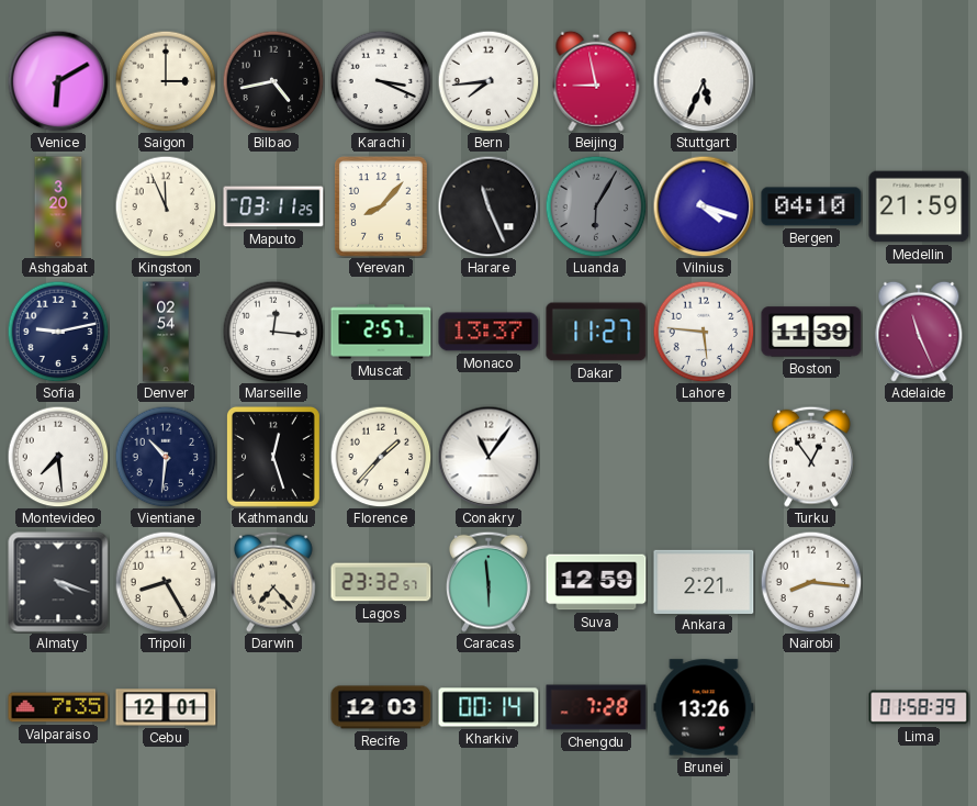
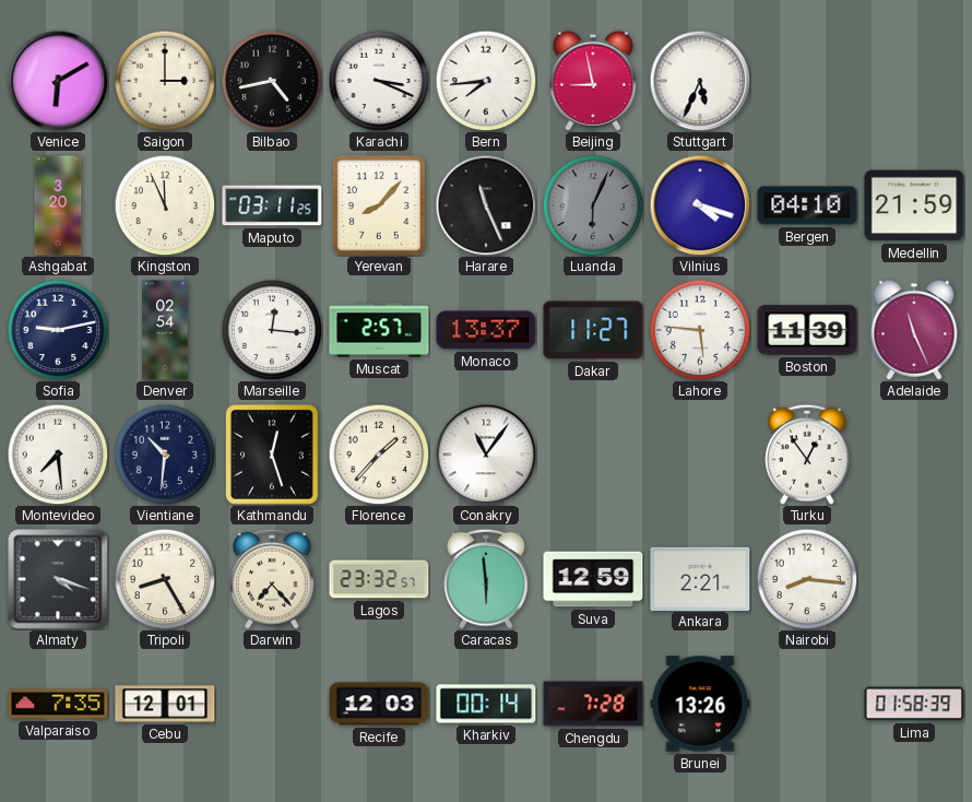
Luanda: 6:05 -> 6:04
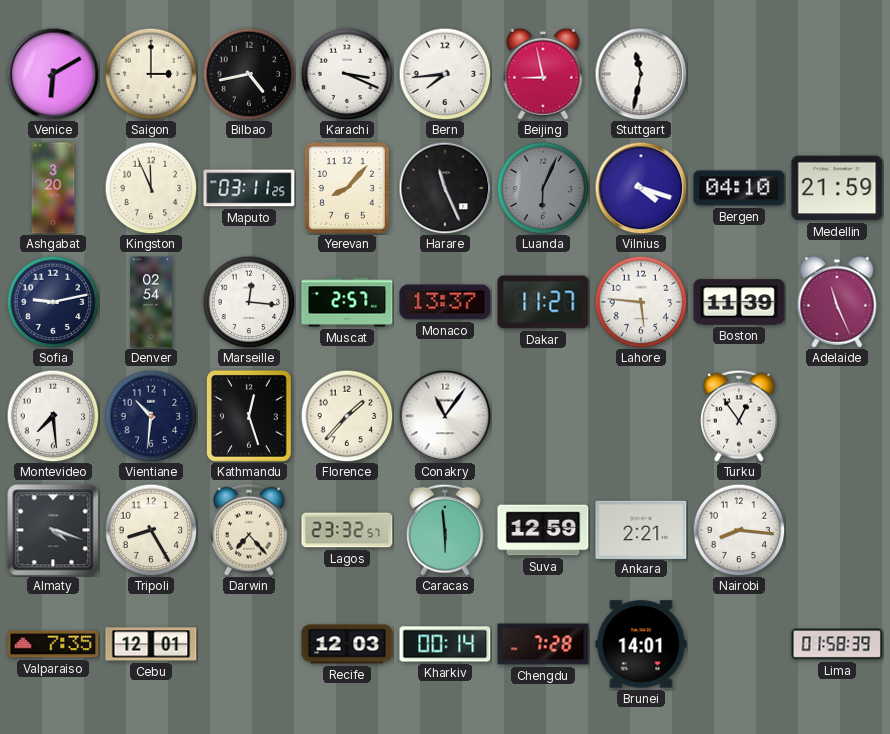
Stuttgart: 5:34 -> 11:32
Brunei: 13:26 -> 14:01
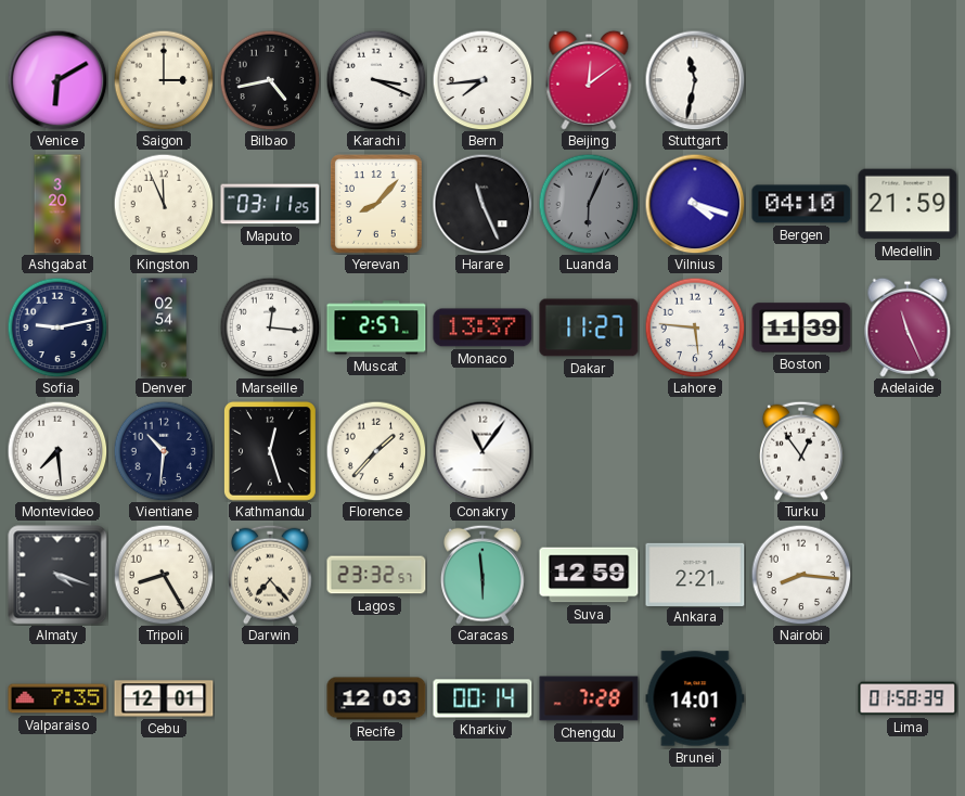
Beijing: 8:58 -> 12:09
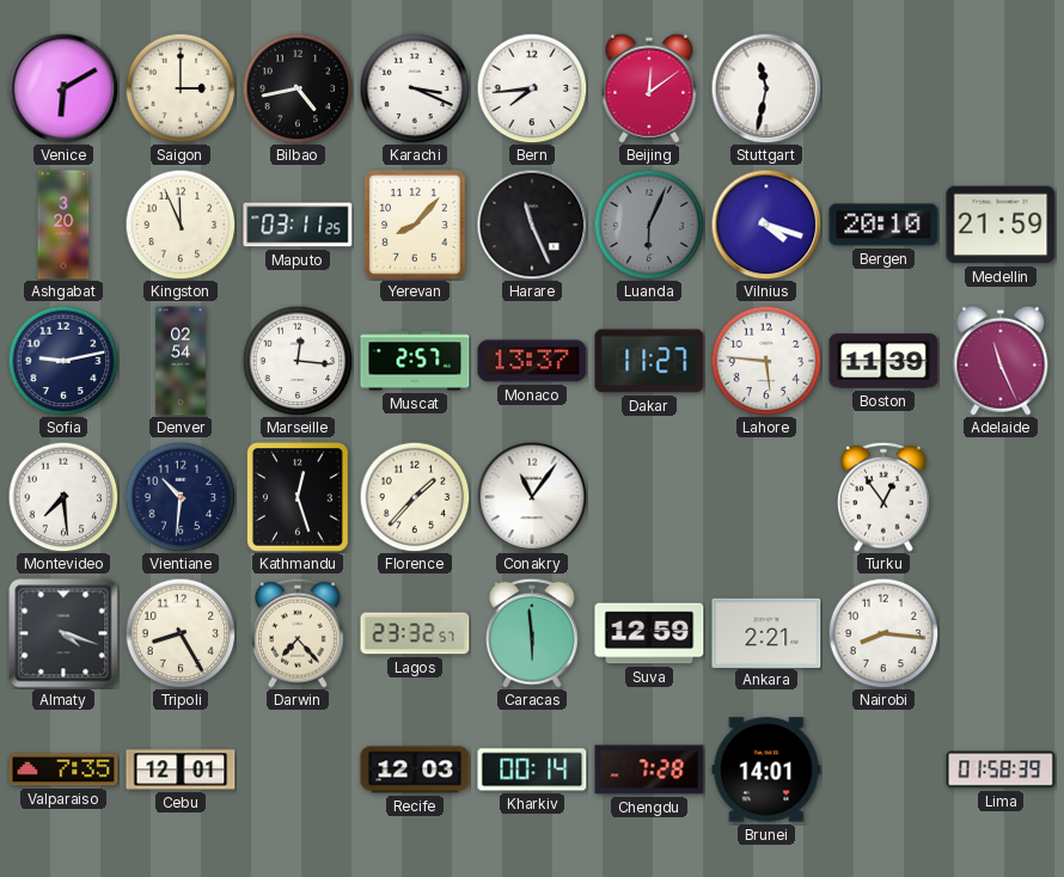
Bergen: 04:10 -> 20:10
